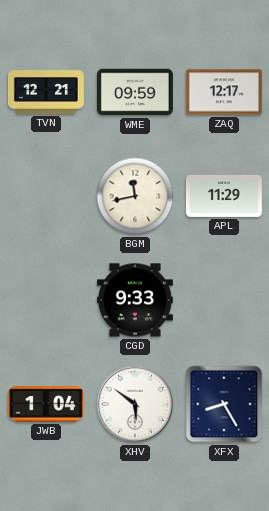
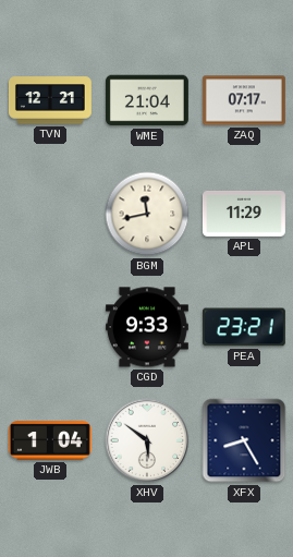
WME: 09:59 -> 21:04
ZAQ: 12:17 -> 07:17
PEA: none -> 23:21
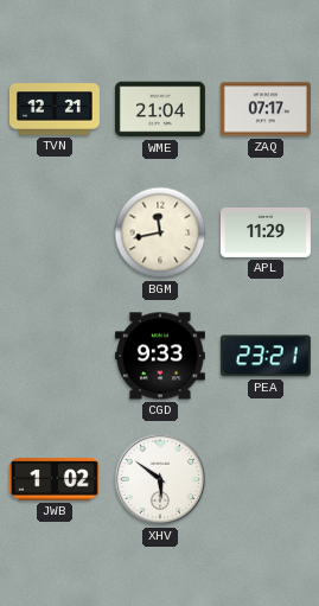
JWB: 1:04 -> 1:02
XFX: 8:25 -> none
